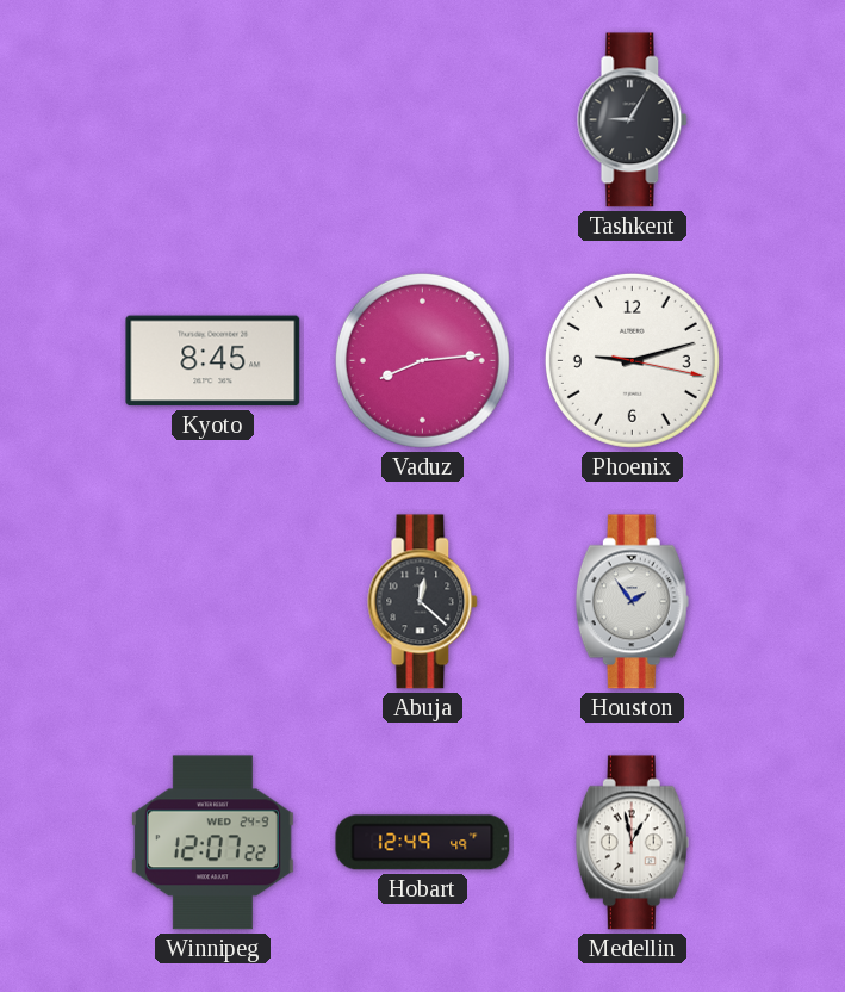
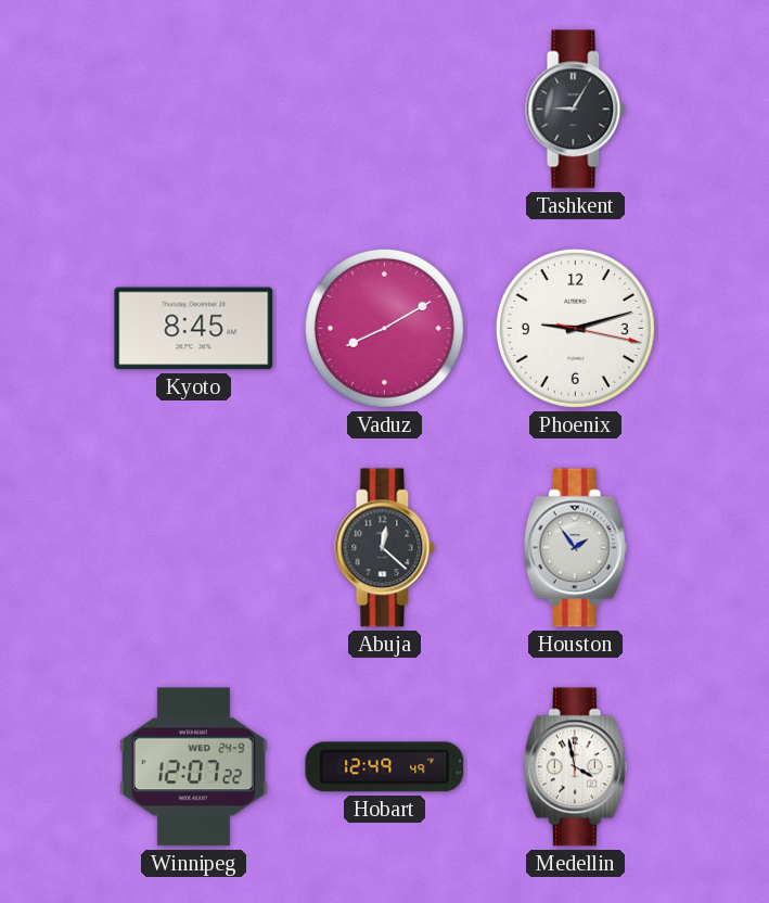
Vaduz: 8:14 -> 8:10
Medellin: 12:58 -> 3:58
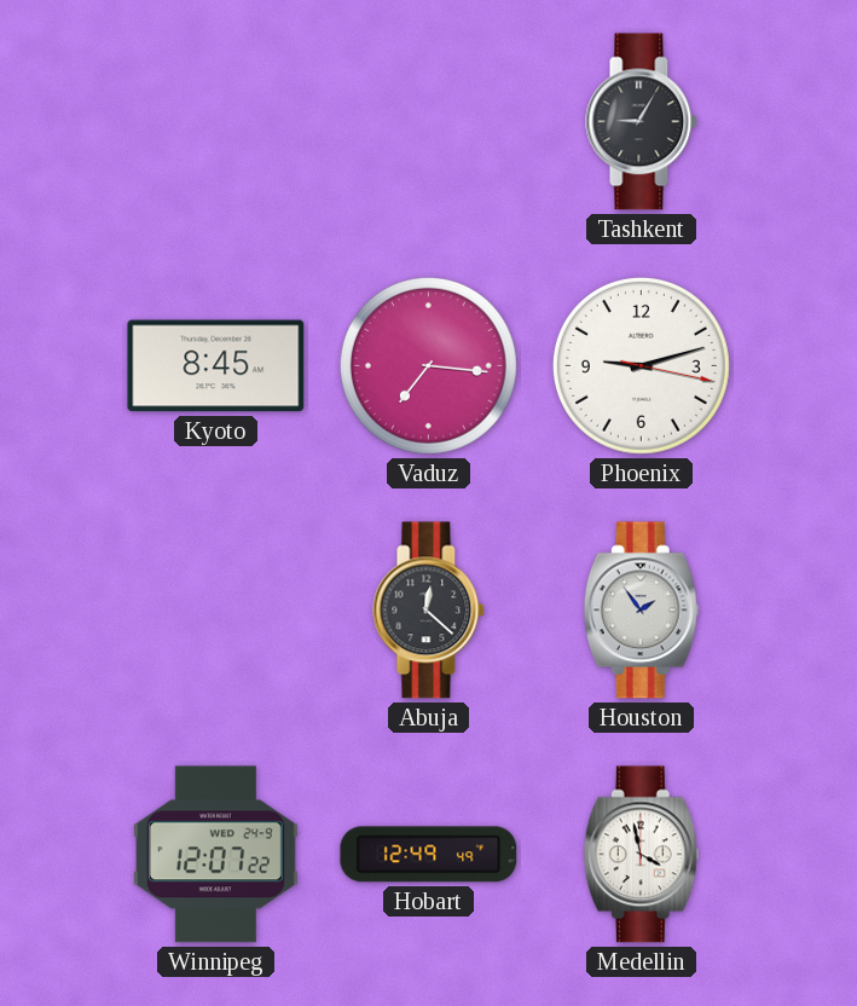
Vaduz: 8:10 -> 7:16
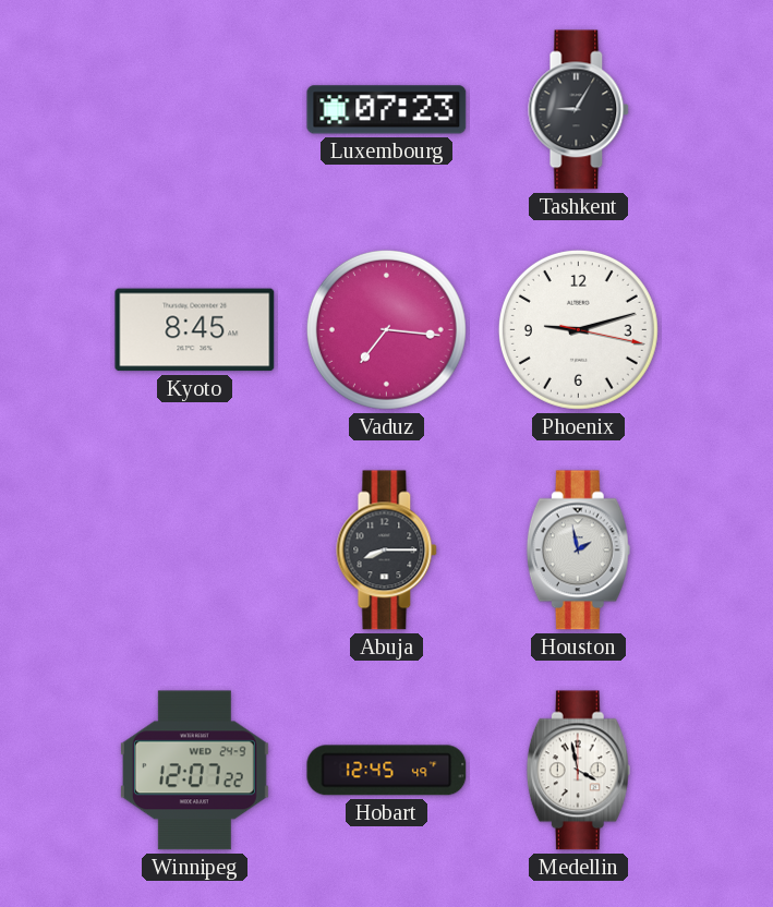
Luxembourg: none -> 07:23
Abuja: 12:22 -> 8:15
Houston: 1:54 -> 1:58
Hobart: 12:49 -> 12:45
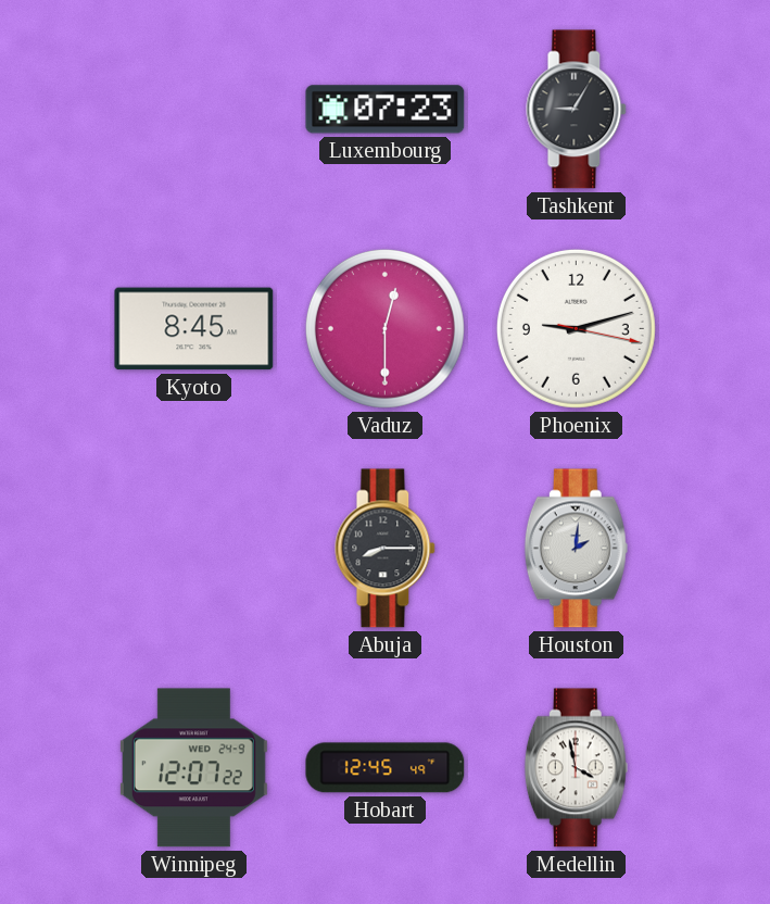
Vaduz: 7:16 -> 12:30
Houston: 1:58 -> 2:01
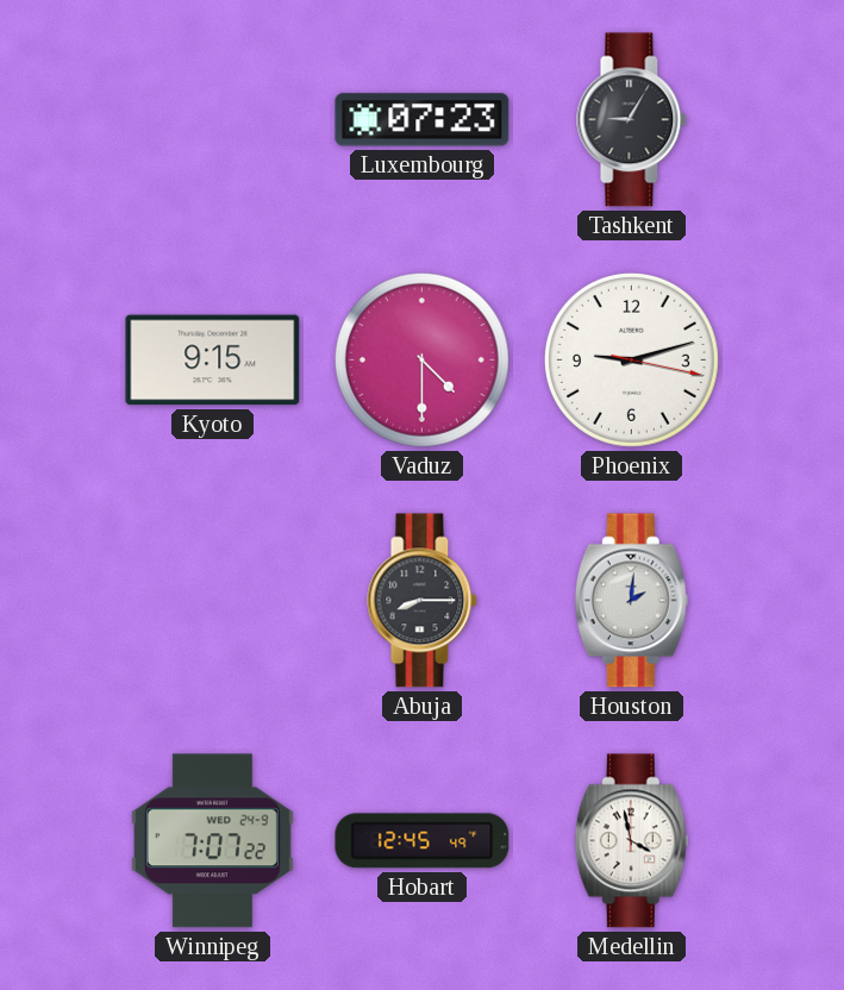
Kyoto: 8:45 -> 9:15
Vaduz: 12:30 -> 4:30
Winnipeg: 12:07 -> 7:07
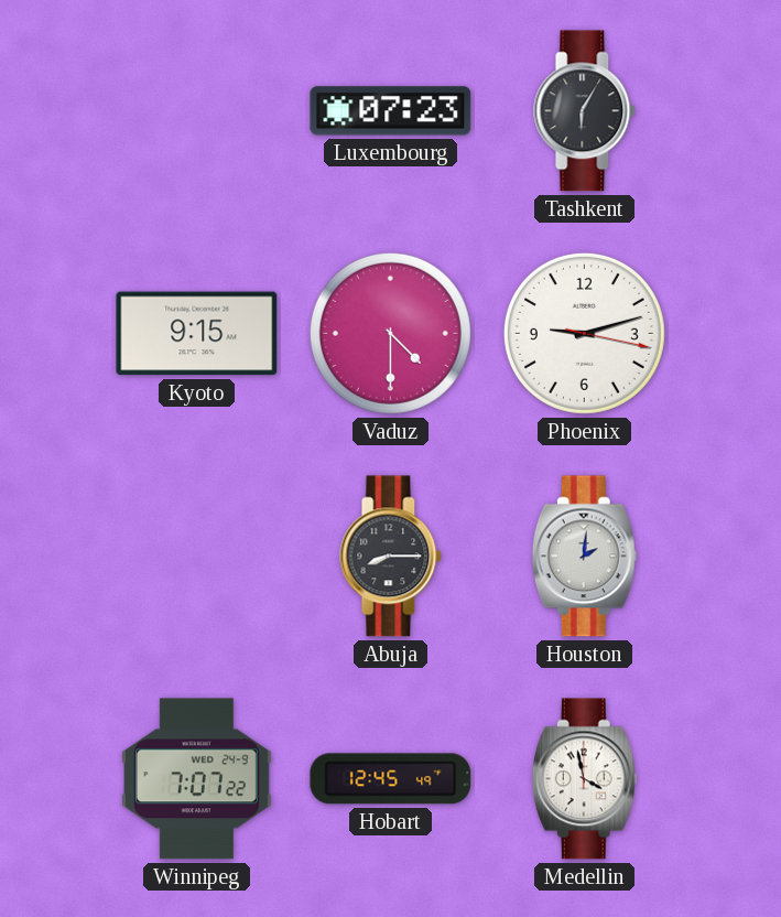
Tashkent: 9:05 -> 6:05
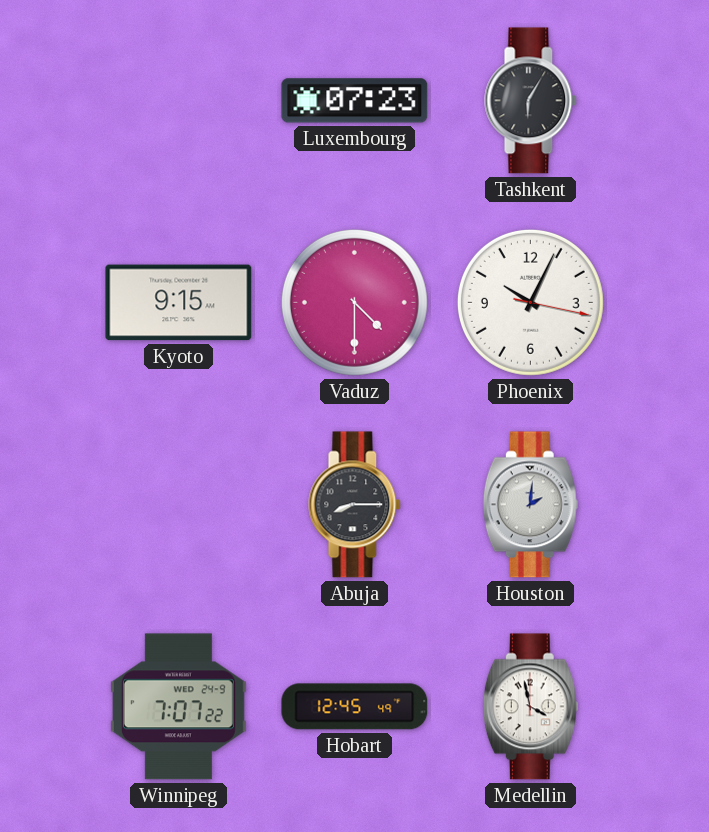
Phoenix: 9:12 -> 10:04
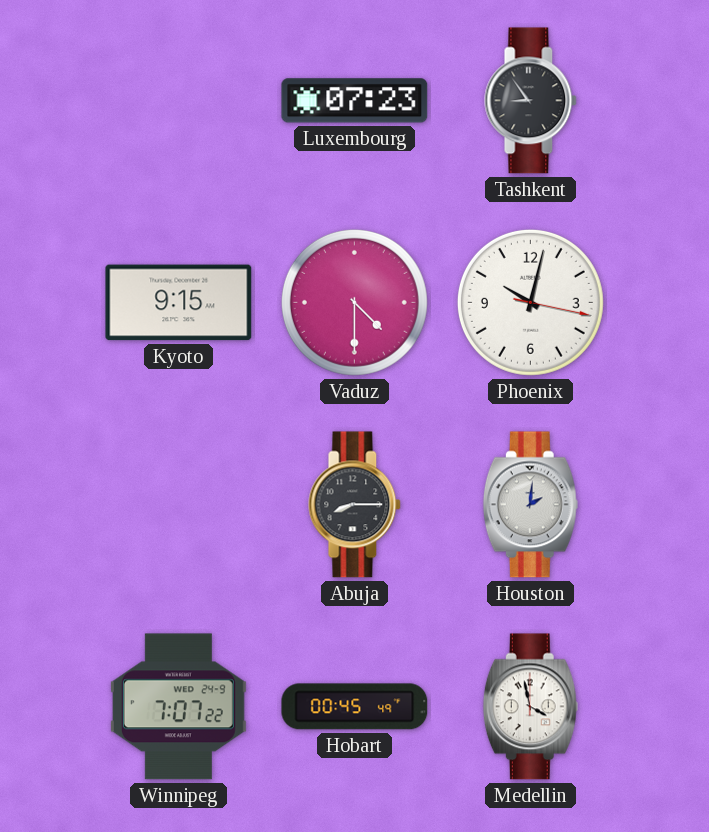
Tashkent: 6:05 -> 8:54
Phoenix: 10:04 -> 10:02
Hobart: 12:45 -> 00:45
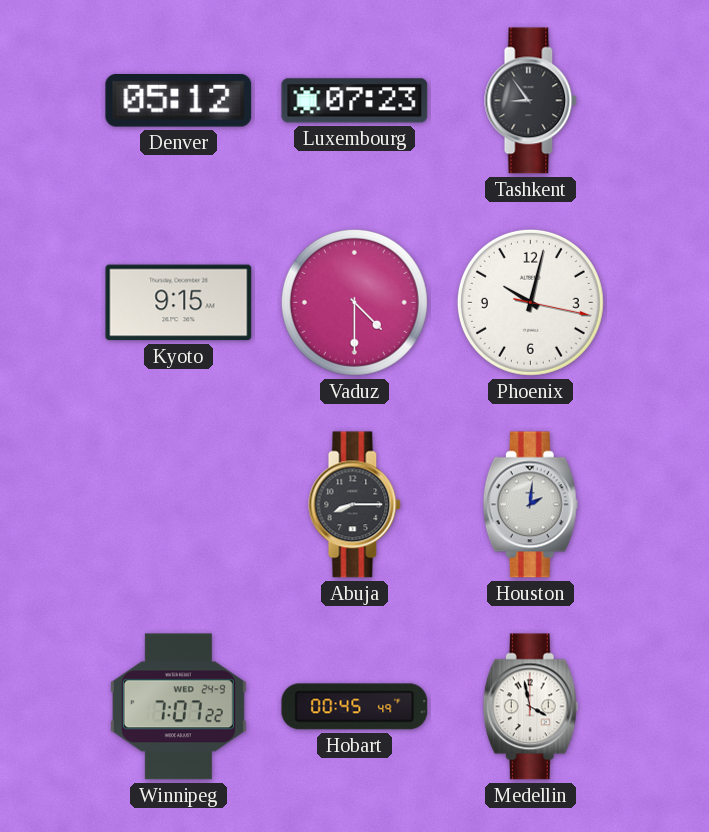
Denver: none -> 05:12
